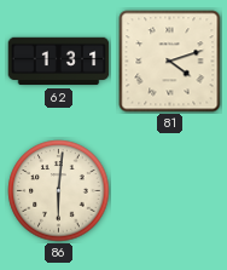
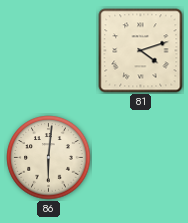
62: 1:31 -> none
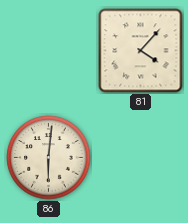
81: 4:12 -> 4:07
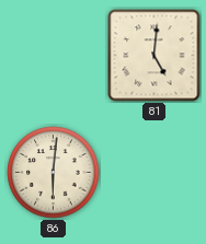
81: 4:07 -> 5:01
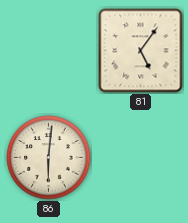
81: 5:01 -> 5:06
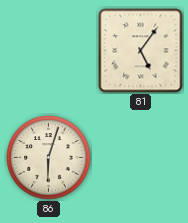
86: 6:01 -> 6:03
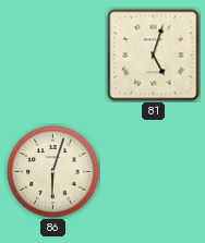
81: 5:06 -> 5:03
